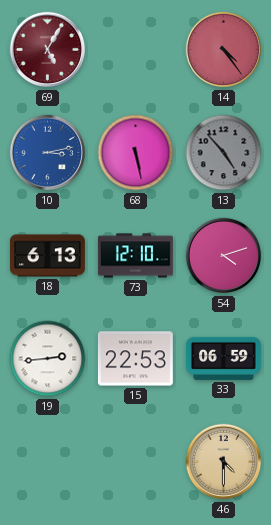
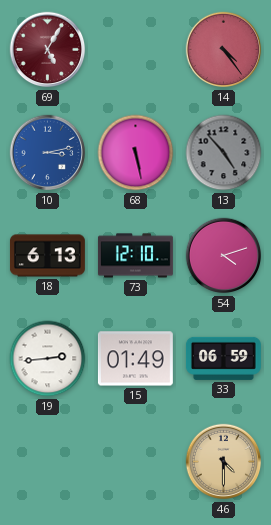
15: 22:53 -> 01:49
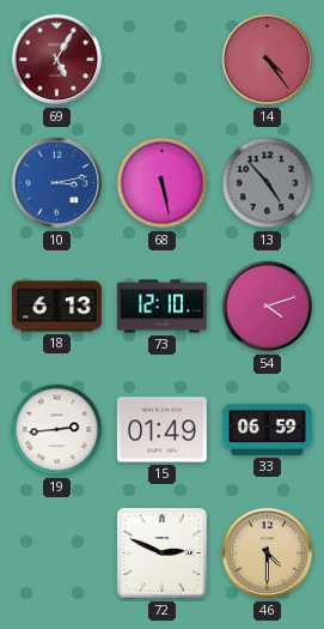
72: none -> 2:49
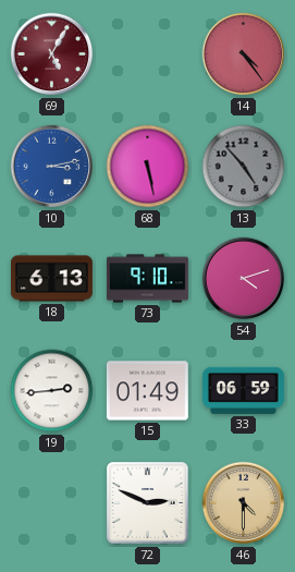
73: 12:10 -> 9:10
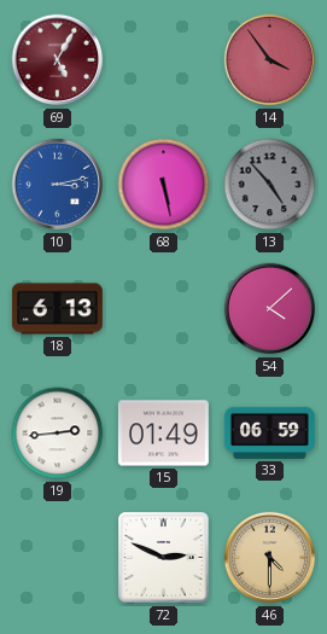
14: 4:24 -> 3:54
73: 9:10 -> none
54: 4:12 -> 4:08
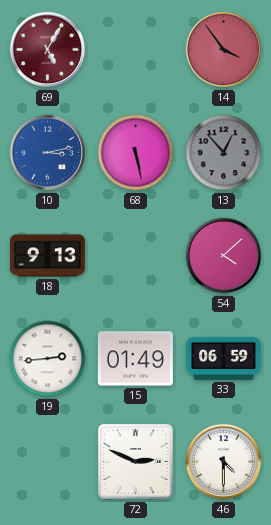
13: 4:53 -> 12:53
18: 6:13 -> 9:13
46 dial: champagne -> white
